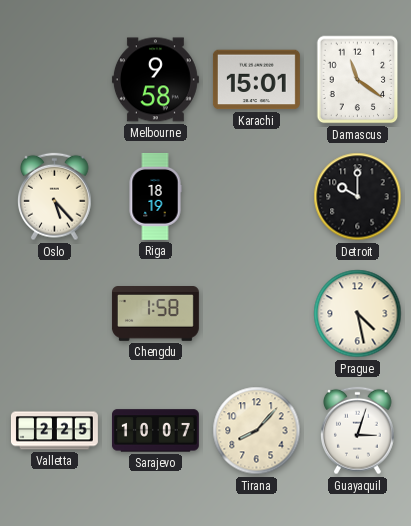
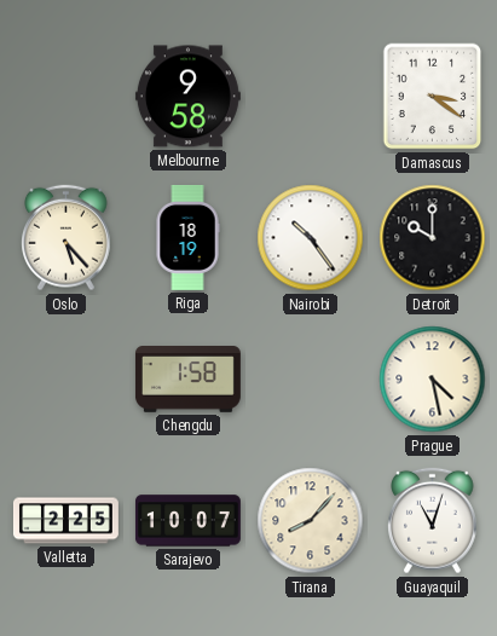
Karachi: 15:01 -> none
Damascus: 11:21 -> 3:21
Nairobi: none -> 10:24
Guayaquil: 3:03 -> 11:03
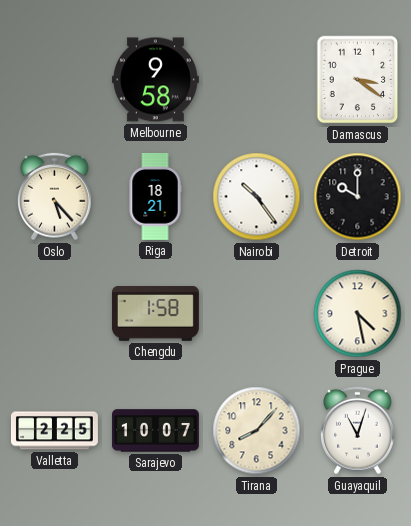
Riga: 18:19 -> 18:21
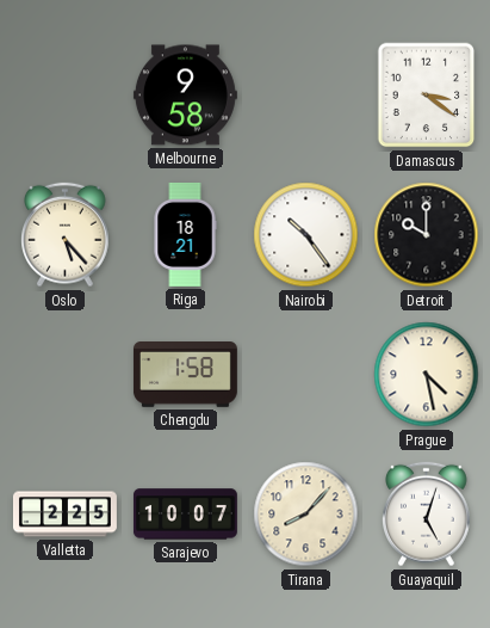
Guayaquil: 11:03 -> 5:03
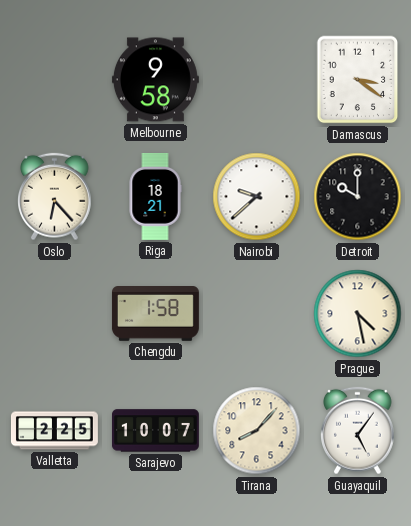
Oslo: 5:23 -> 6:23
Nairobi: 10:24 -> 9:38
Guayaquil: 5:03 -> 5:06
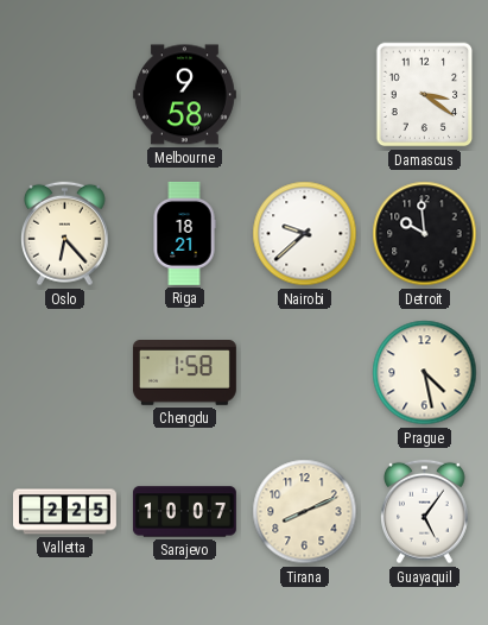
Detroit: 10:00 -> 9:59
Tirana: 8:07 -> 8:11
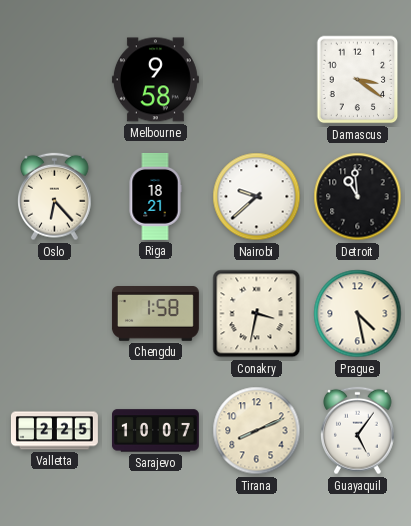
Detroit: 9:59 -> 10:59
Conakry: none -> 3:32
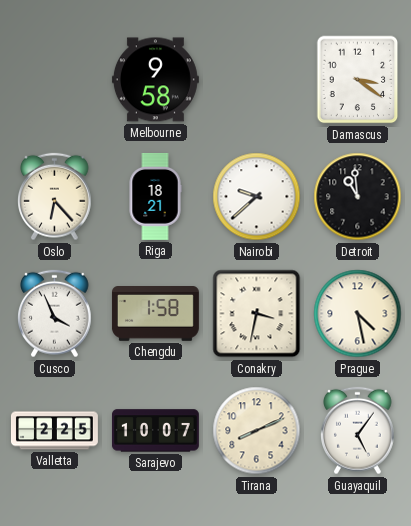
Cusco: none -> 3:56
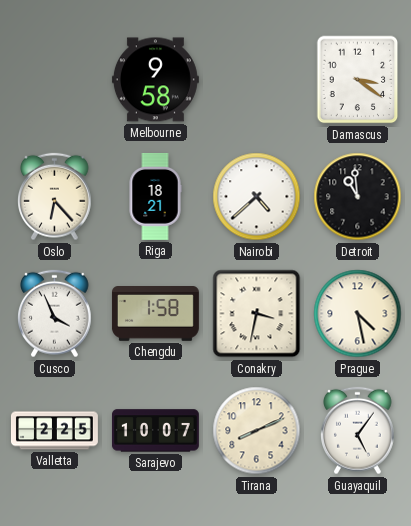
Nairobi: 9:38 -> 4:38
